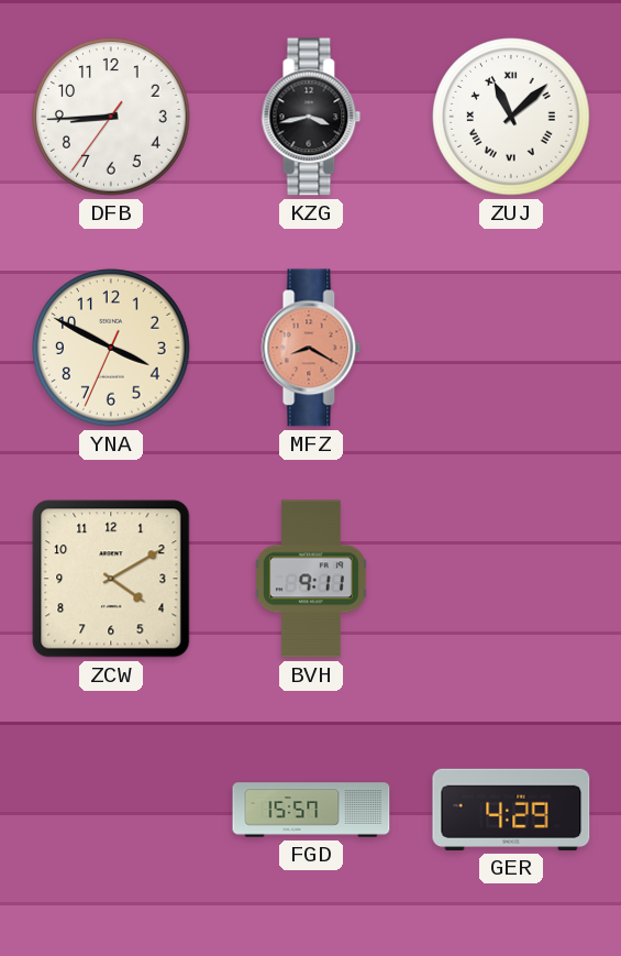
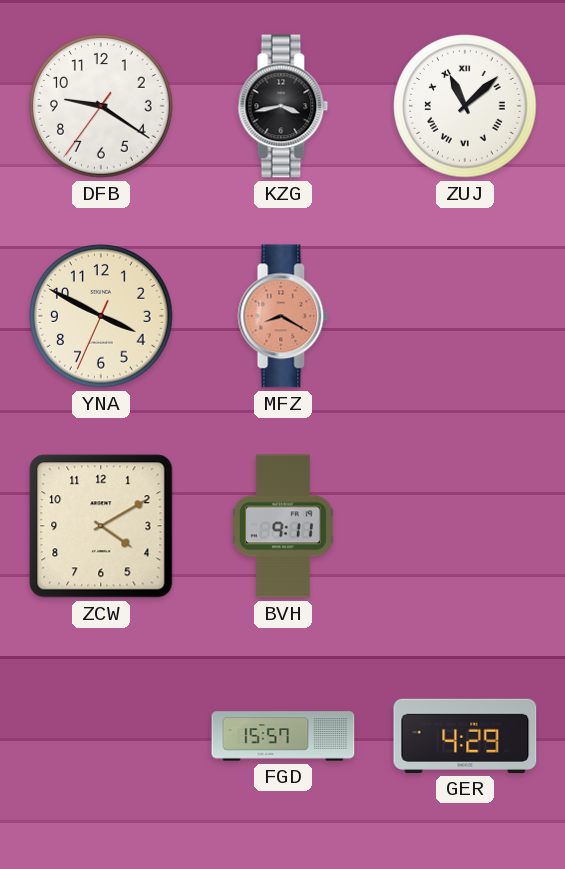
DFB: 8:44 -> 9:20
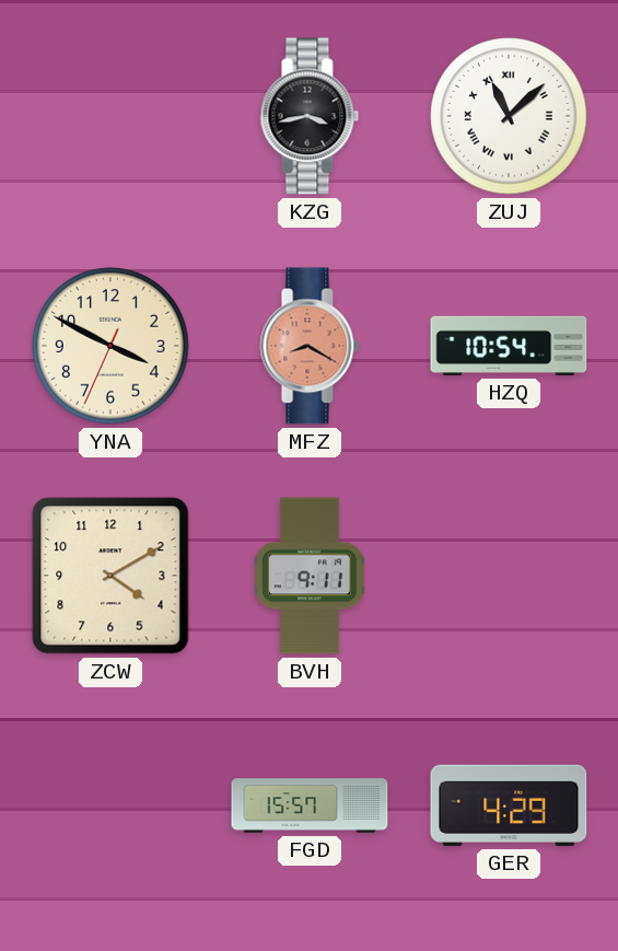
DFB: 9:20 -> none
HZQ: none -> 10:54
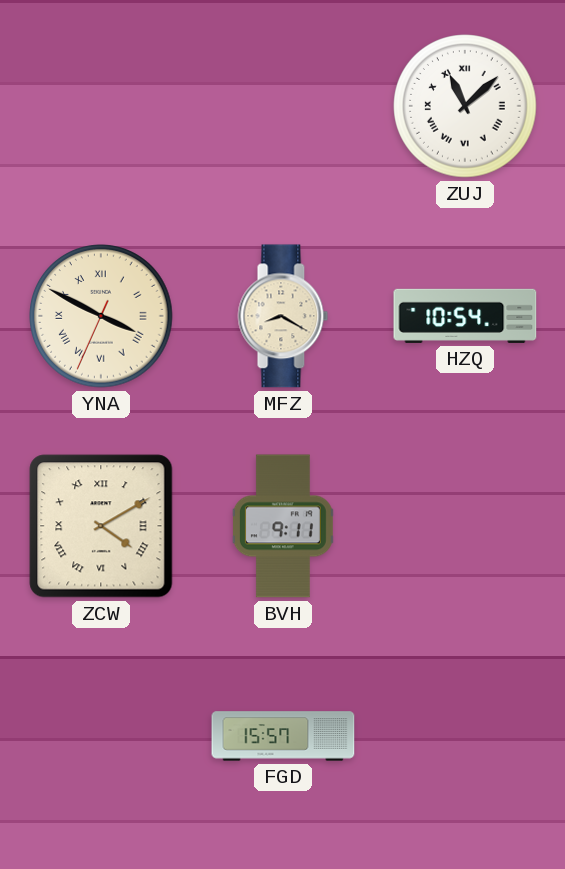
KZG: 3:43 -> none
YNA numerals: Arabic -> Roman
MFZ dial: salmon -> cream
ZCW numerals: Arabic -> Roman
GER: 4:29 -> none
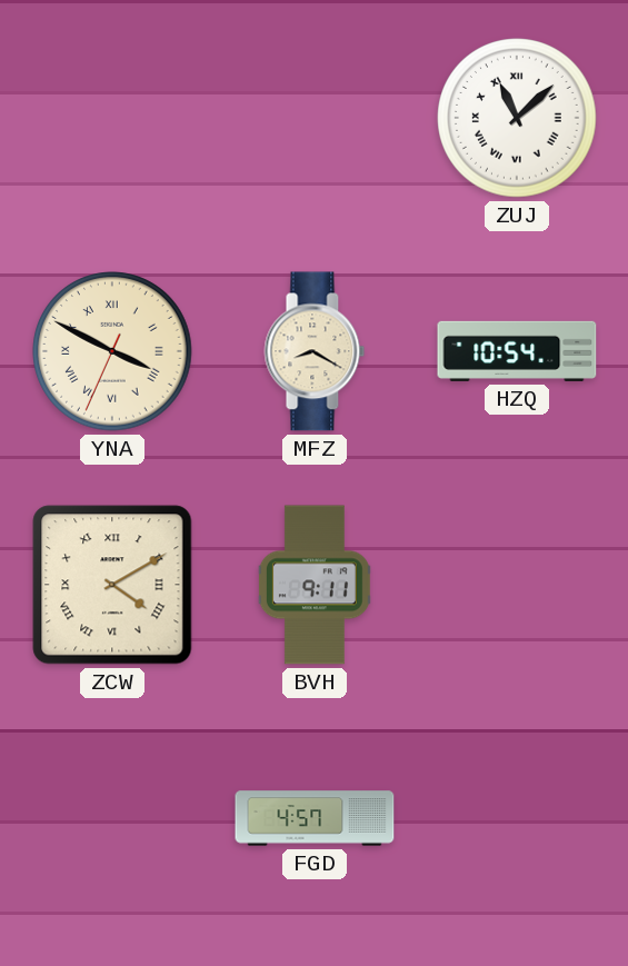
FGD: 15:57 -> 4:57
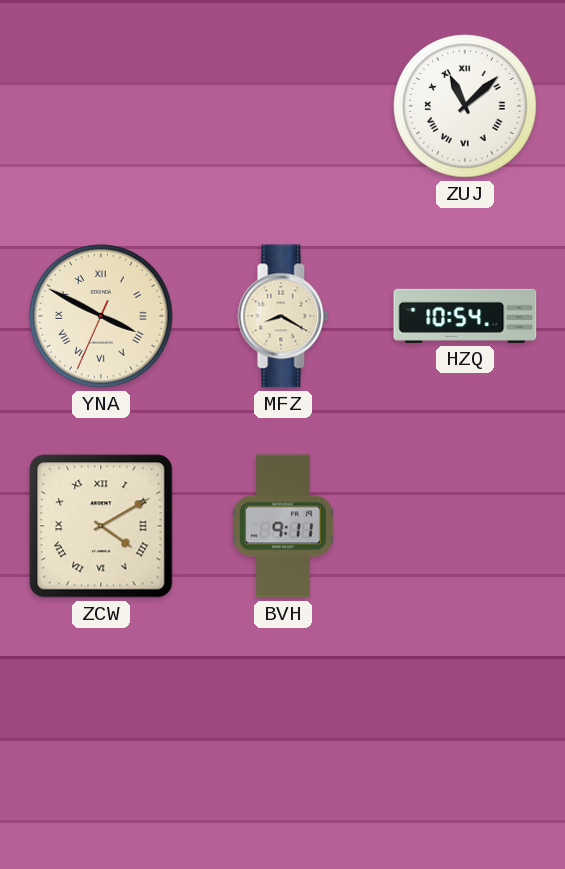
FGD: 4:57 -> none
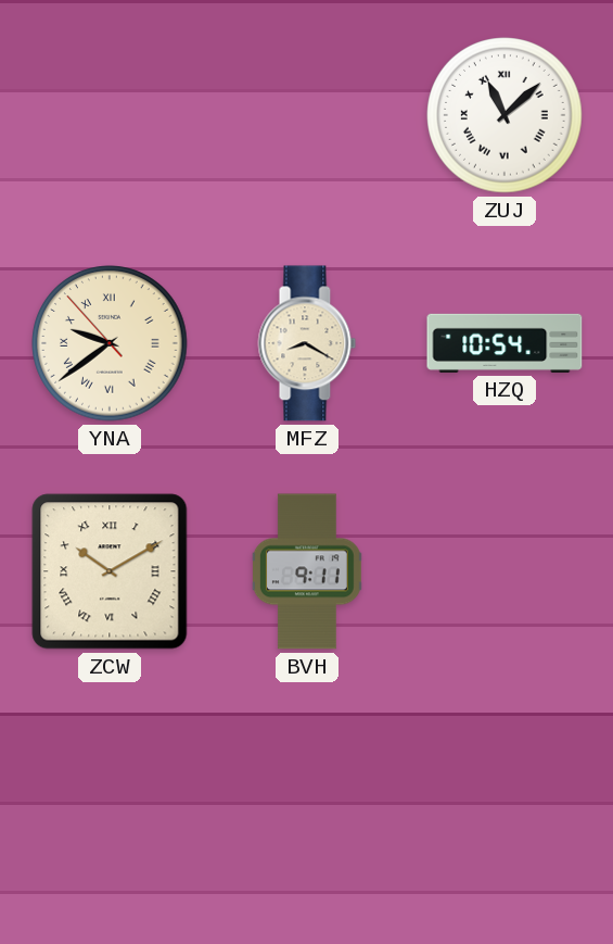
YNA: 3:49 -> 9:38
ZCW: 4:10 -> 10:10
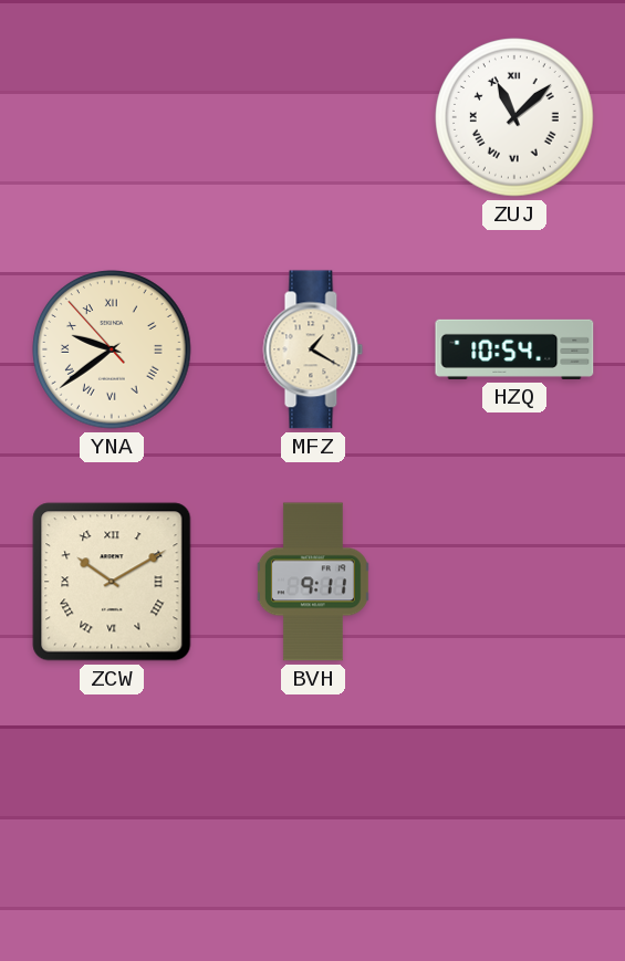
MFZ: 8:20 -> 1:20
